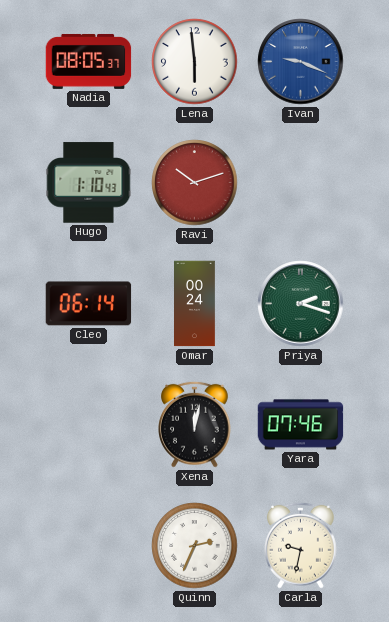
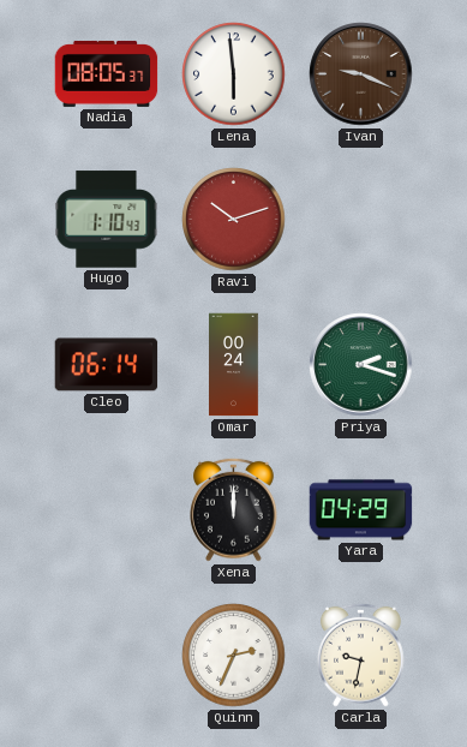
Ivan dial: blue -> brown
Xena: 12:02 -> 12:00
Yara: 07:46 -> 04:29
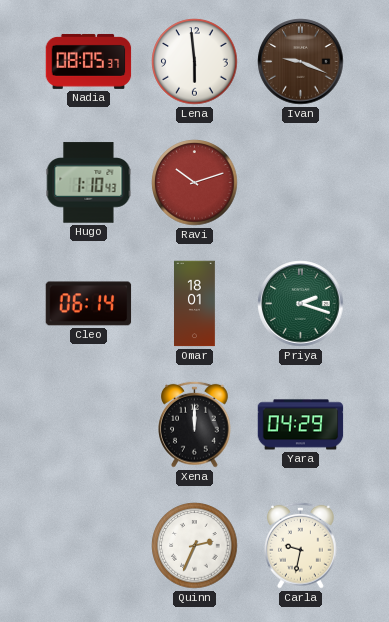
Omar: 00:24 -> 18:01
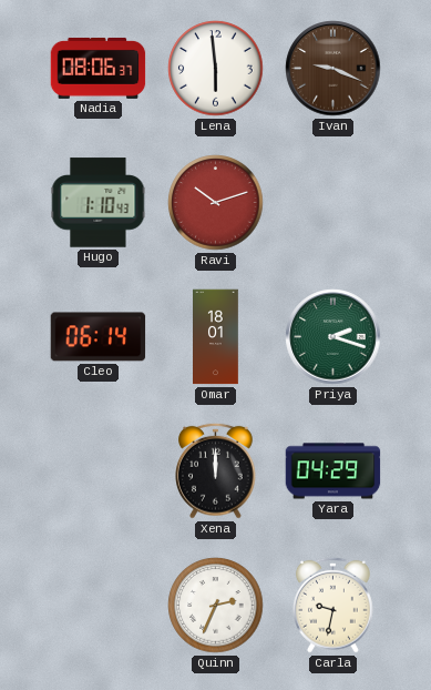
Nadia: 08:05 -> 08:06
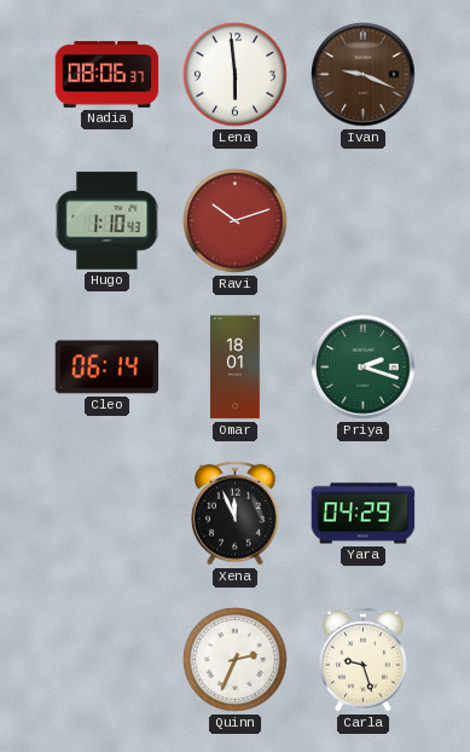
Xena: 12:00 -> 11:56
Carla: 9:32 -> 9:27
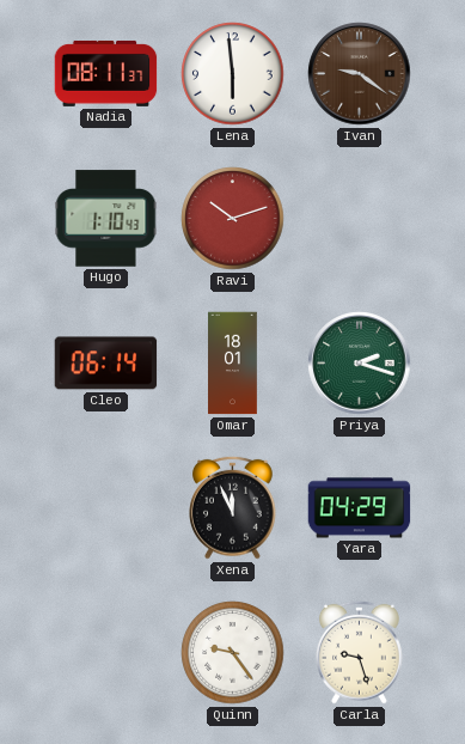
Nadia: 08:06 -> 08:11
Ivan: 9:19 -> 9:21
Quinn: 2:34 -> 9:24
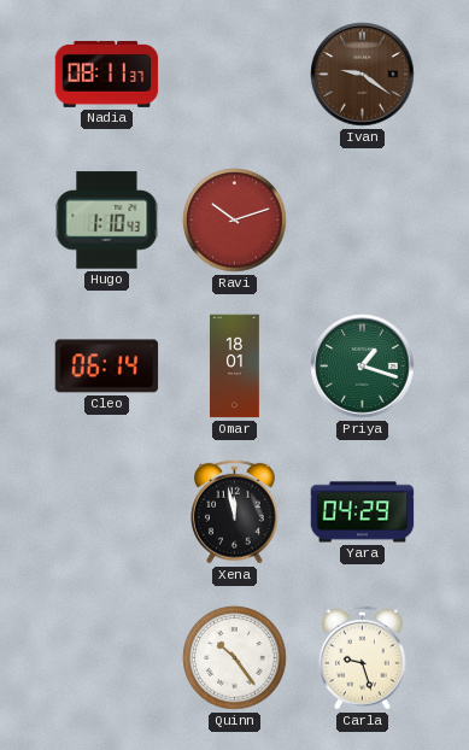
Lena: 5:59 -> none
Priya: 2:18 -> 1:18
Xena: 11:56 -> 11:58
Quinn: 9:24 -> 10:24
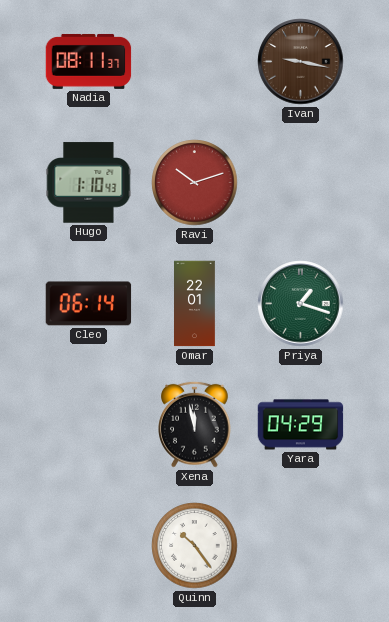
Ivan: 9:21 -> 9:17
Omar: 18:01 -> 22:01
Carla: 9:27 -> none
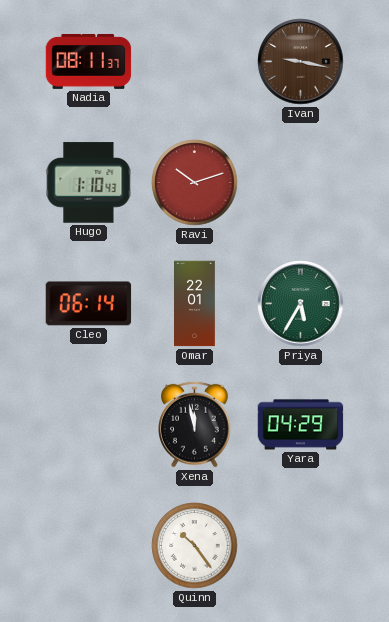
Priya: 1:18 -> 5:35
